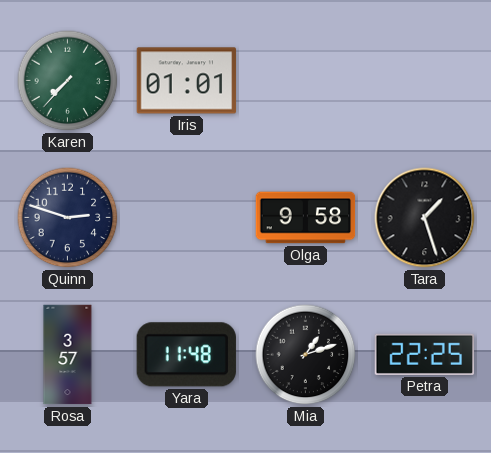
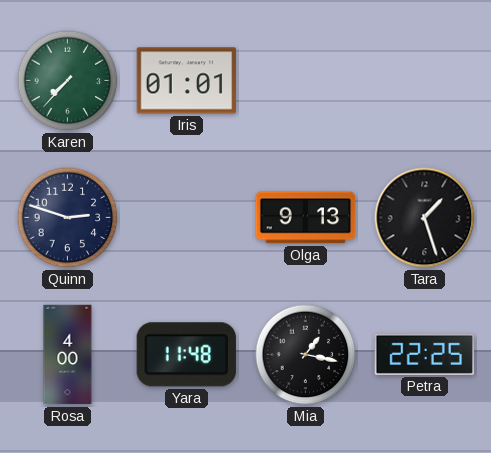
Olga: 9:58 -> 9:13
Rosa: 3:57 -> 4:00
Mia: 1:12 -> 1:17
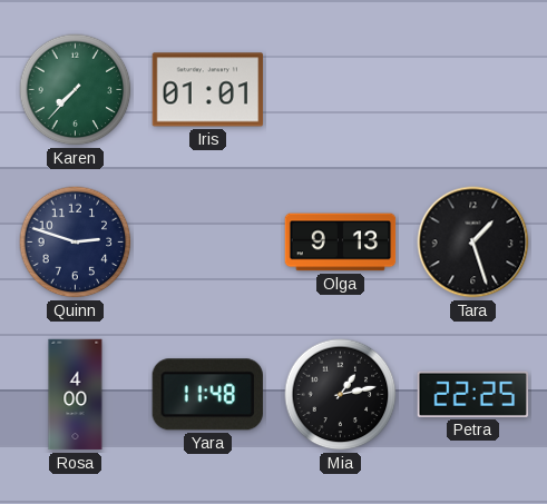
Mia: 1:17 -> 1:13
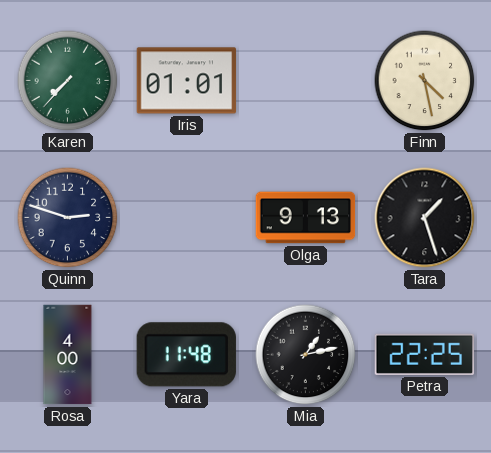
Finn: none -> 4:28
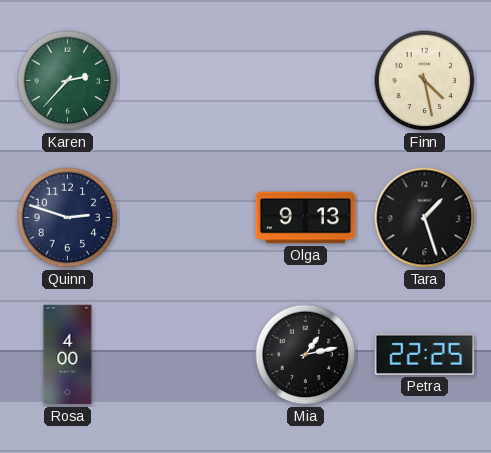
Karen: 7:37 -> 2:37
Iris: 01:01 -> none
Yara: 11:48 -> none
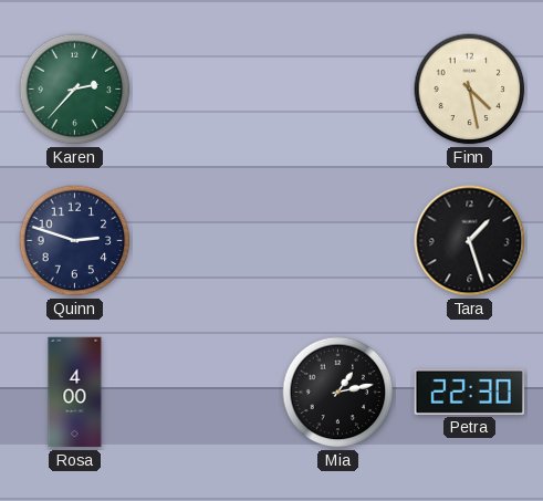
Olga: 9:13 -> none
Petra: 22:25 -> 22:30
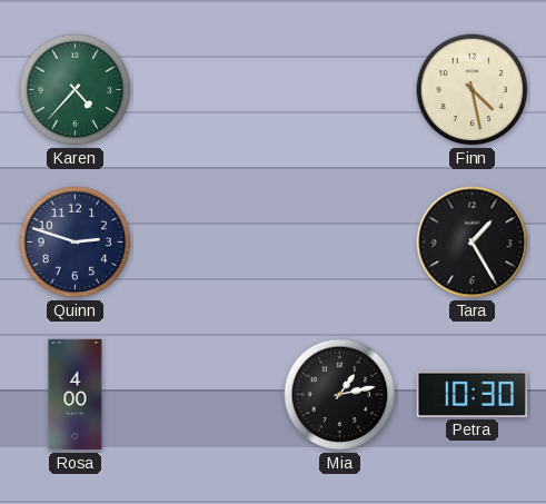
Karen: 2:37 -> 4:37
Tara: 1:27 -> 1:25
Petra: 22:30 -> 10:30
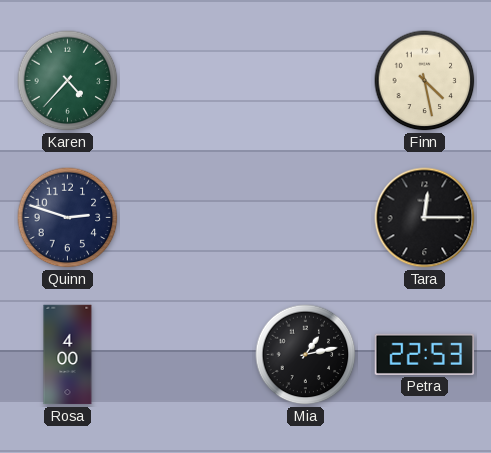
Tara: 1:25 -> 12:15
Petra: 10:30 -> 22:53
